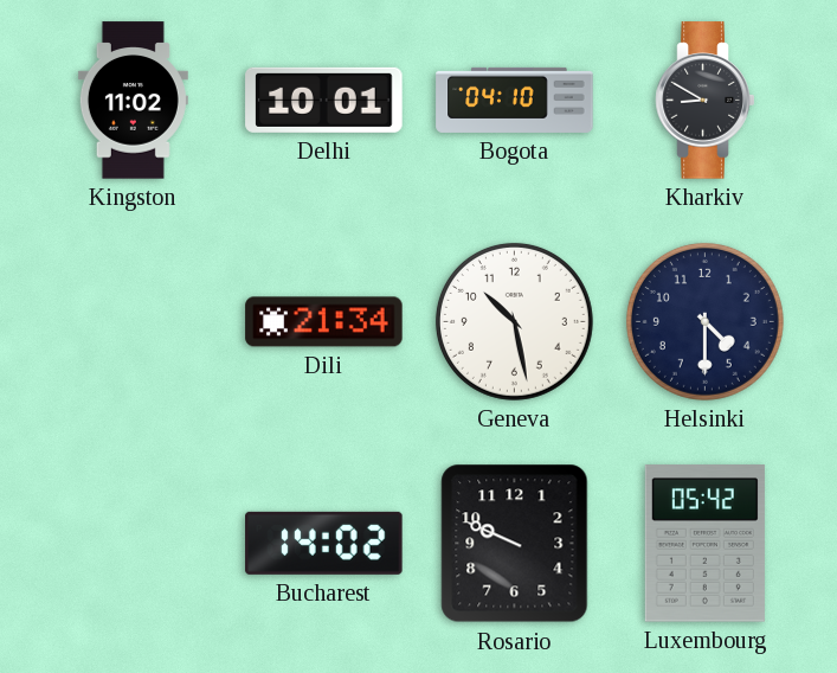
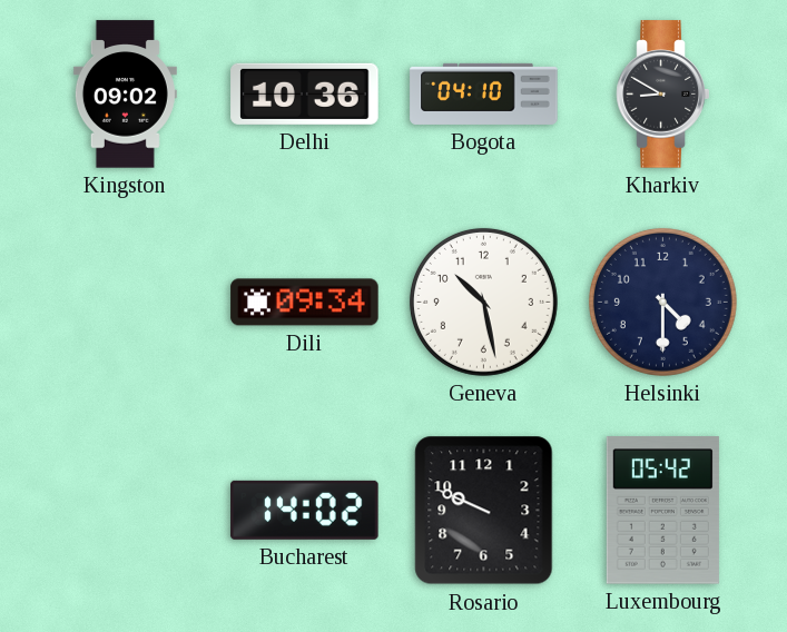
Kingston: 11:02 -> 09:02
Delhi: 10:01 -> 10:36
Dili: 21:34 -> 09:34
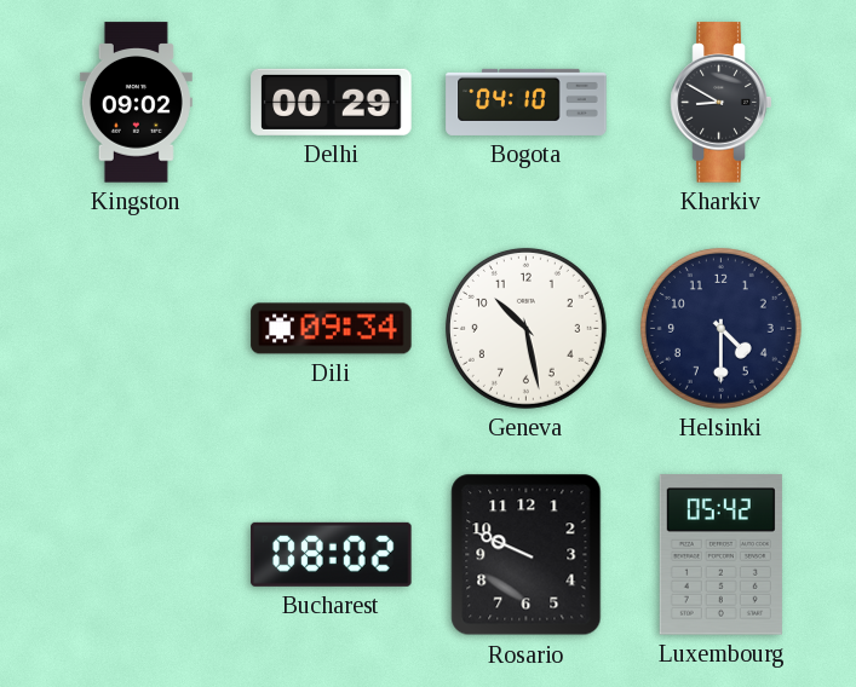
Delhi: 10:36 -> 00:29
Bucharest: 14:02 -> 08:02
